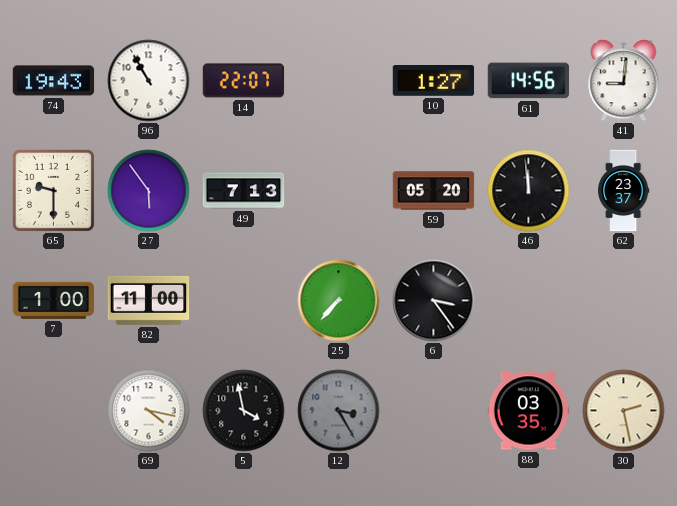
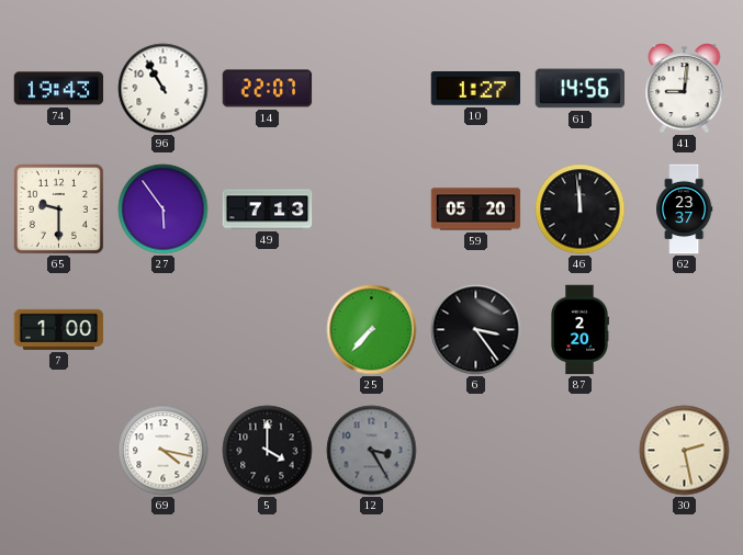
82: 11:00 -> none
87: none -> 2:20
5: 3:58 -> 4:00
88: 03:35 -> none
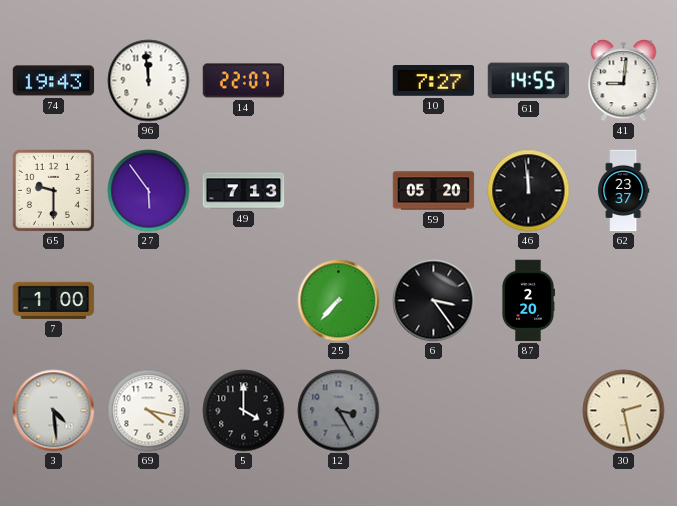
96: 10:55 -> 11:59
10: 1:27 -> 7:27
61: 14:56 -> 14:55
3: none -> 4:29
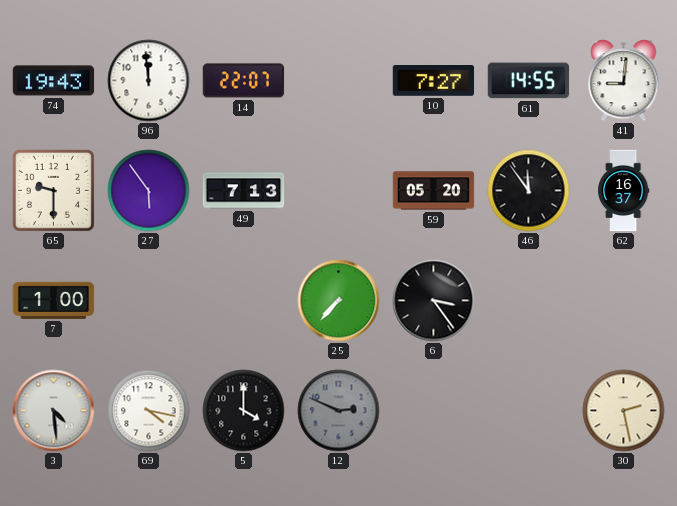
46: 11:59 -> 11:54
62: 23:37 -> 16:37
87: 2:20 -> none
12: 3:25 -> 2:49
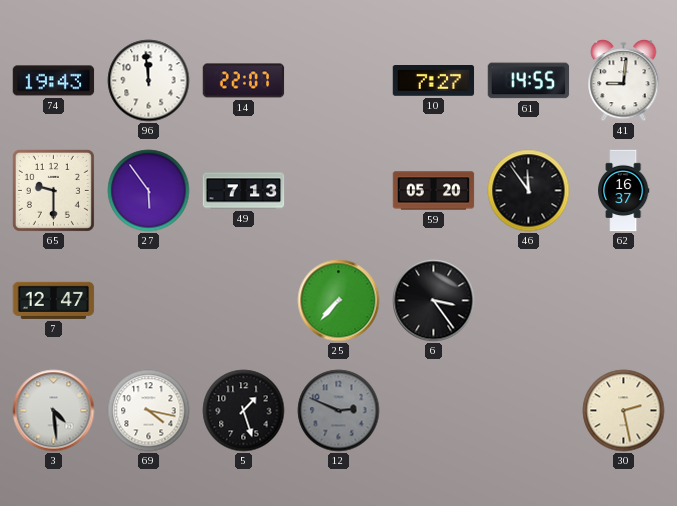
7: 1:00 -> 12:47
5: 4:00 -> 1:27
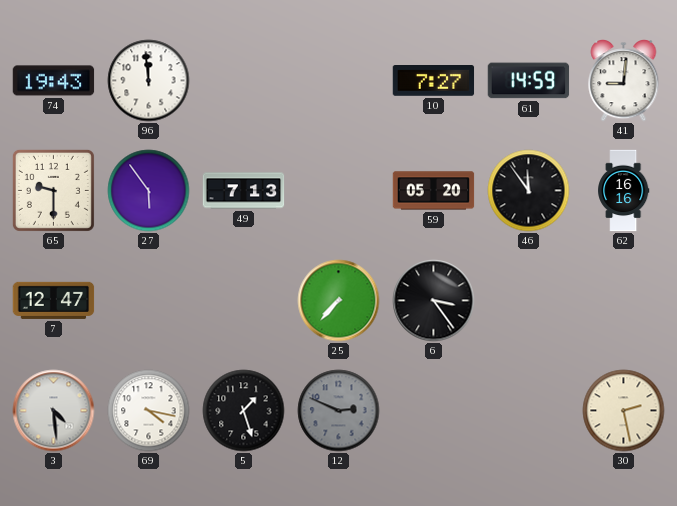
14: 22:07 -> none
61: 14:55 -> 14:59
62: 16:37 -> 16:16
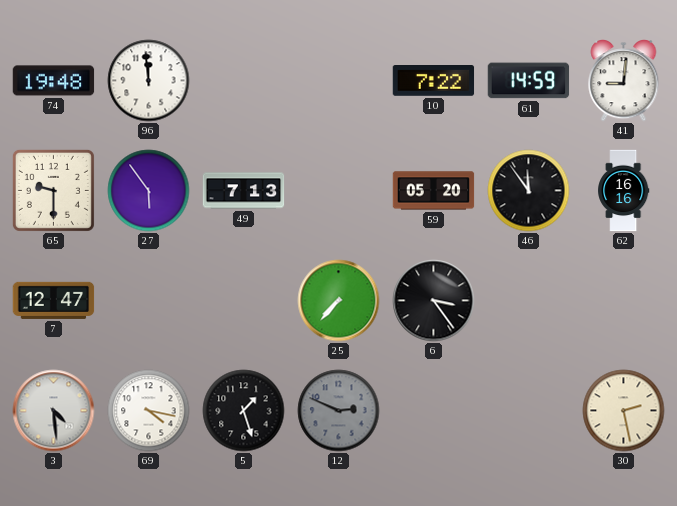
74: 19:43 -> 19:48
10: 7:27 -> 7:22
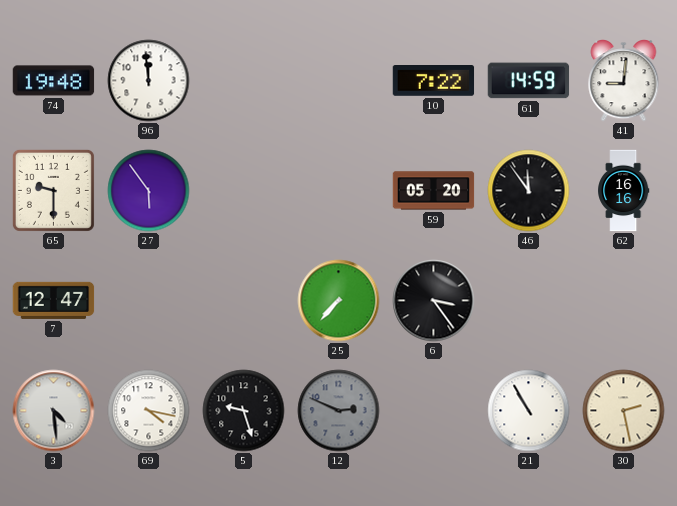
49: 7:13 -> none
5: 1:27 -> 9:27
21: none -> 10:55
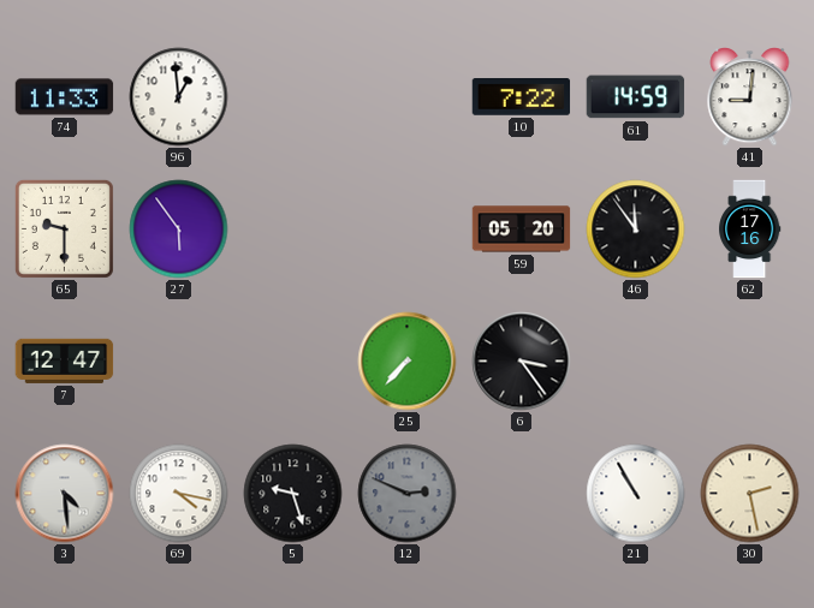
74: 19:48 -> 11:33
96: 11:59 -> 12:59
62: 16:16 -> 17:16
